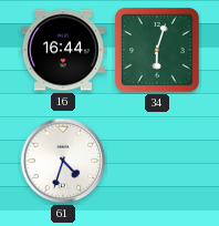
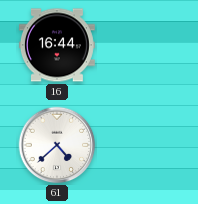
34: 6:03 -> none
61: 4:33 -> 4:38
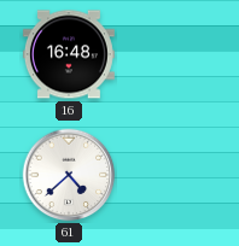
16: 16:44 -> 16:48
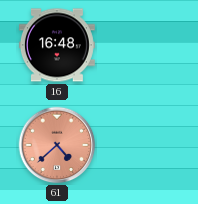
61 dial: white -> salmon
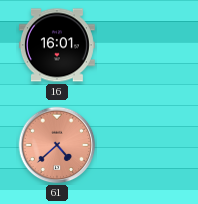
16: 16:48 -> 16:01
